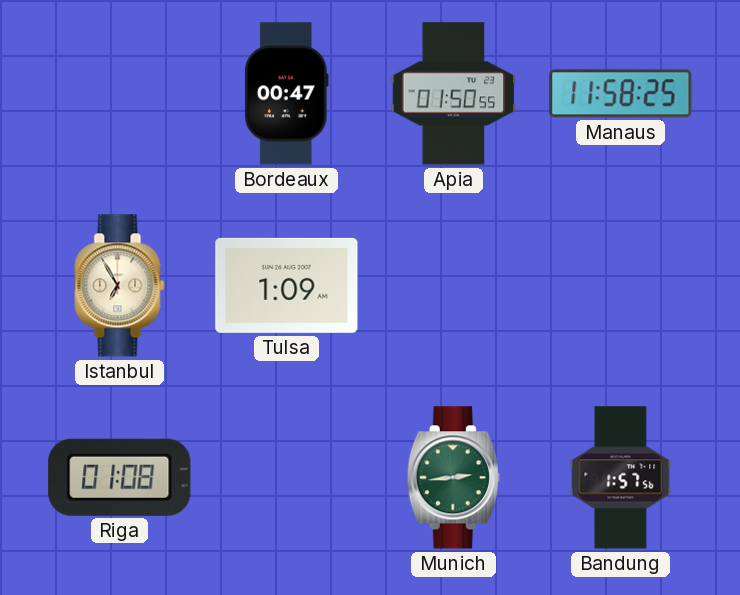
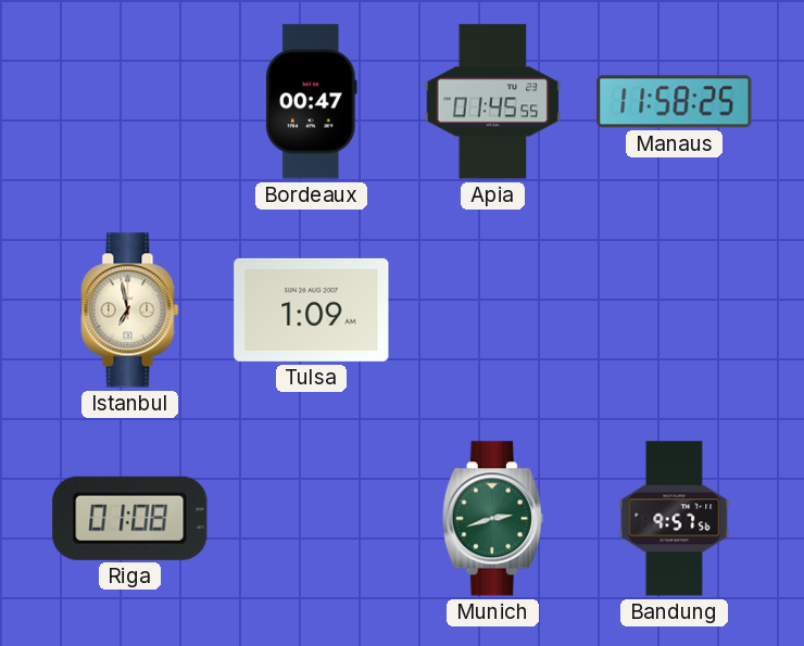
Apia: 01:50 -> 01:45
Istanbul: 6:55 -> 6:58
Munich: 2:44 -> 2:42
Bandung: 1:57 -> 9:57
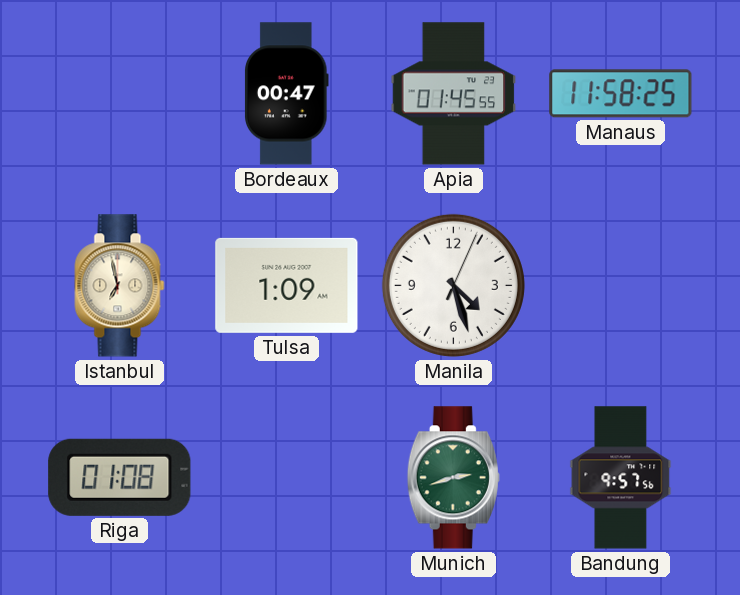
Manila: none -> 4:27
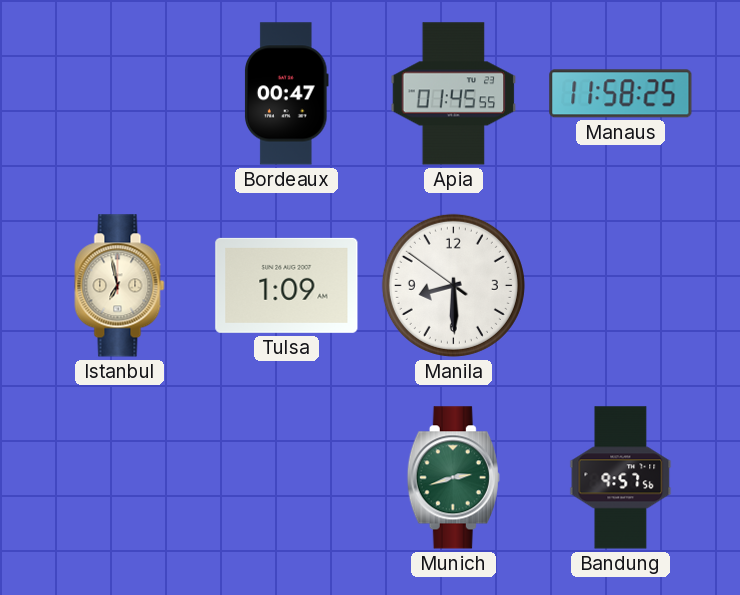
Manila: 4:27 -> 8:29
Riga: 01:08 -> none
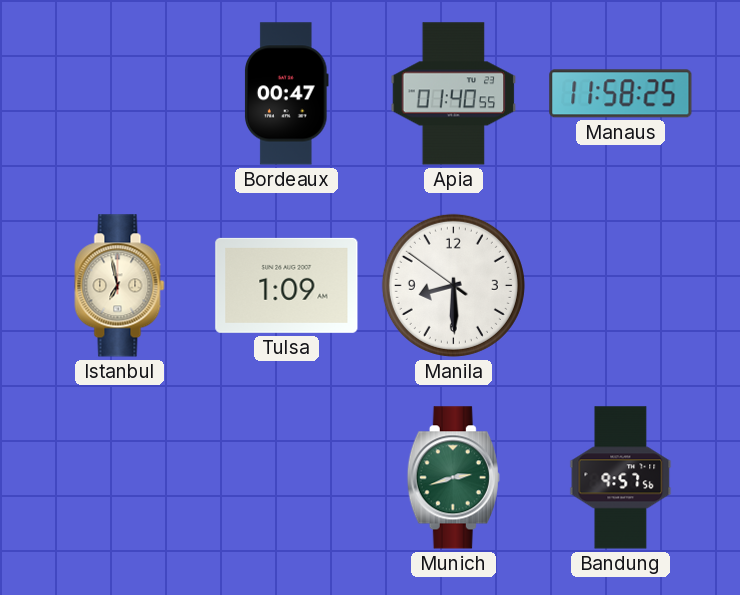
Apia: 01:45 -> 01:40
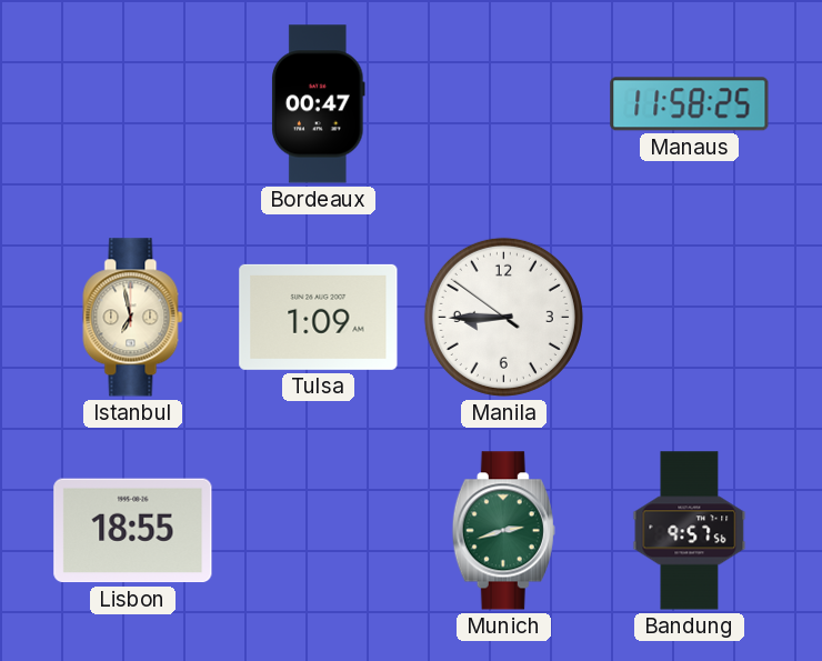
Apia: 01:40 -> none
Manila: 8:29 -> 8:44
Lisbon: none -> 18:55
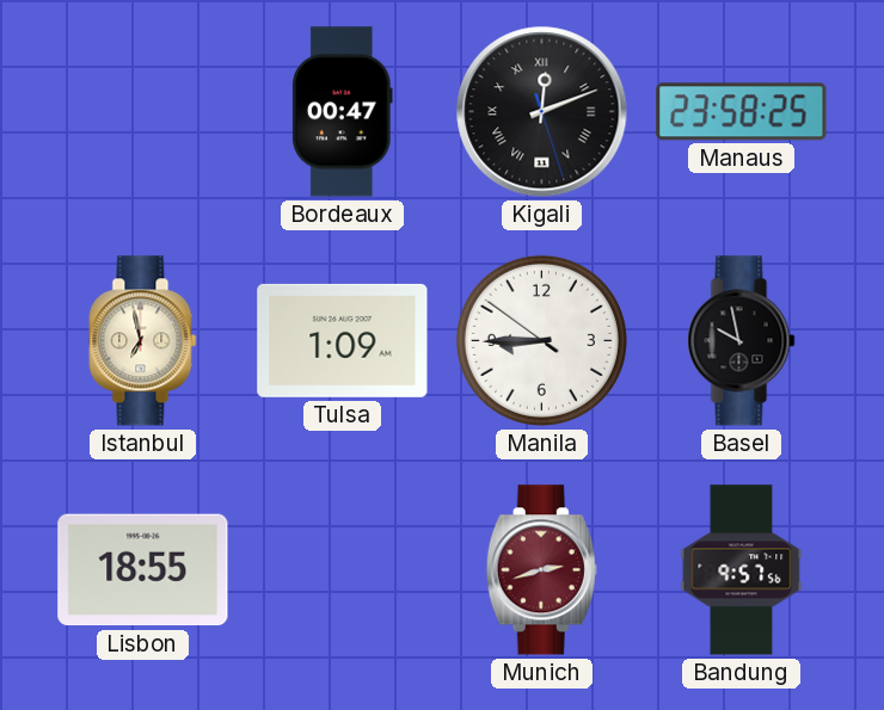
Kigali: none -> 12:11
Manaus: 11:58 -> 23:58
Basel: none -> 9:58
Munich dial: green -> burgundy
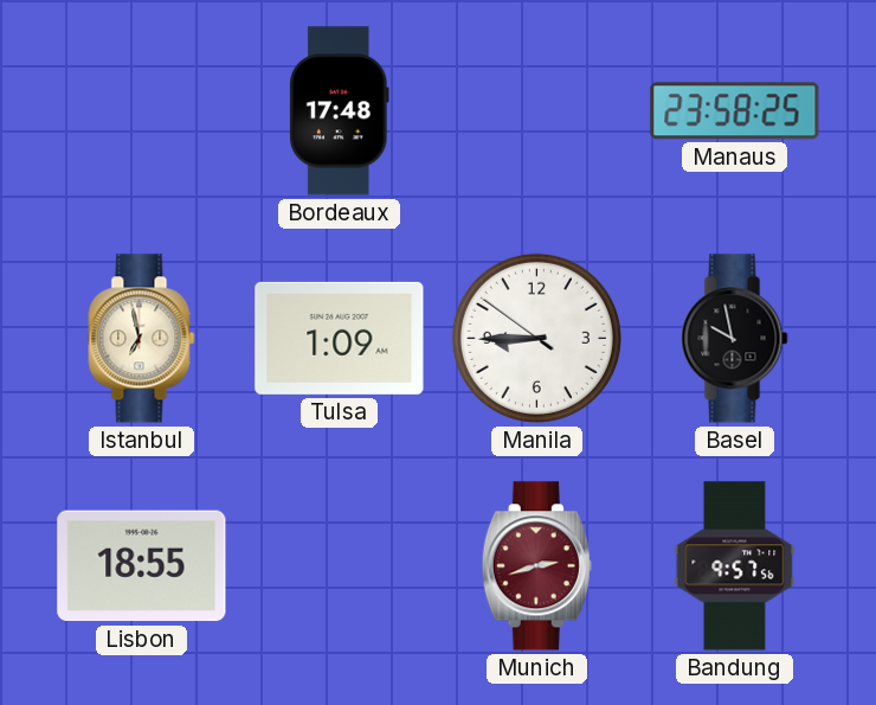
Bordeaux: 00:47 -> 17:48
Kigali: 12:11 -> none
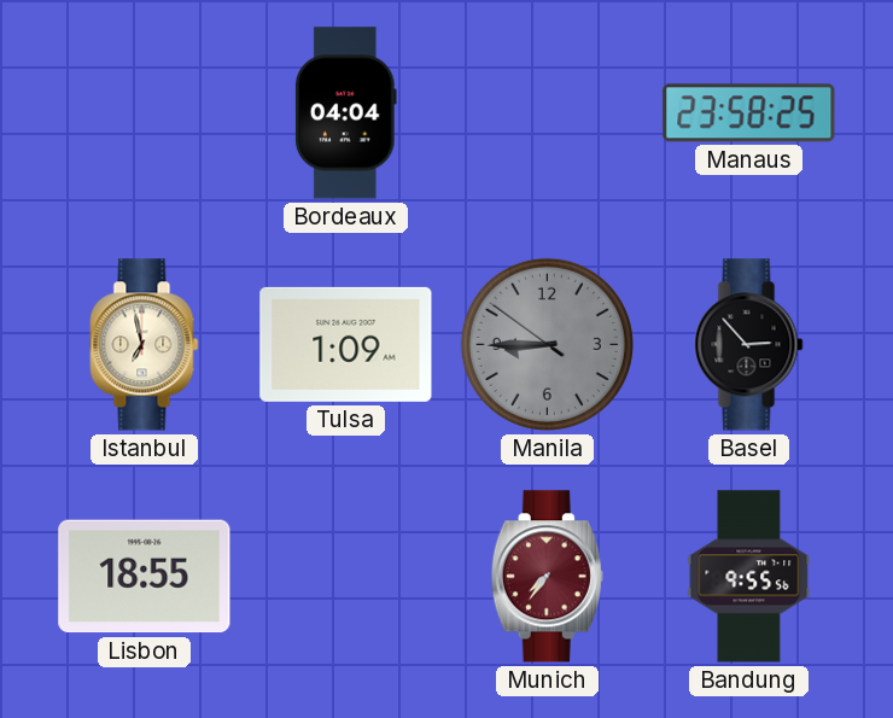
Bordeaux: 17:48 -> 04:04
Manila dial: white -> grey
Basel: 9:58 -> 2:53
Munich: 2:42 -> 7:36
Bandung: 9:57 -> 9:55
